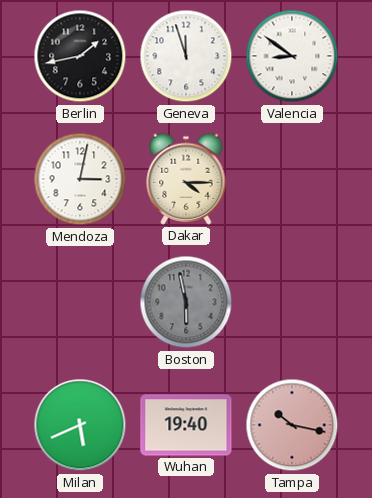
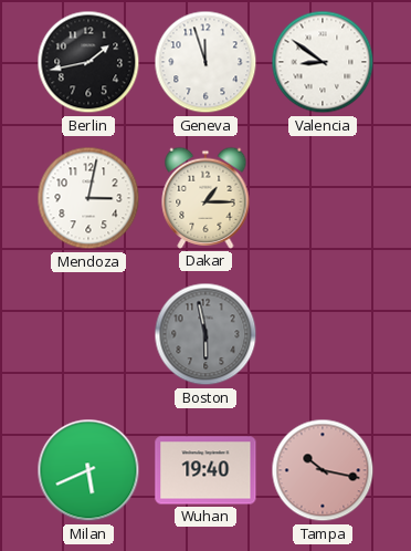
Dakar: 4:15 -> 1:15
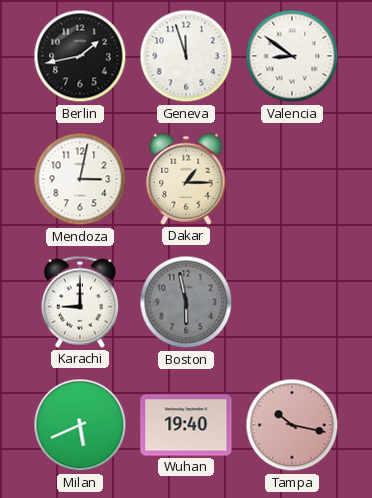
Karachi: none -> 9:00
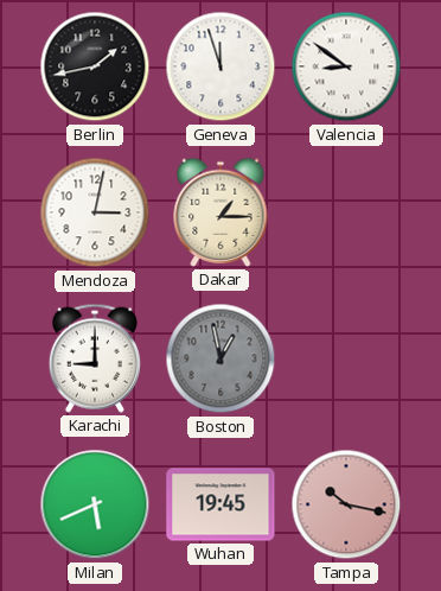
Boston: 5:58 -> 12:58
Wuhan: 19:40 -> 19:45
